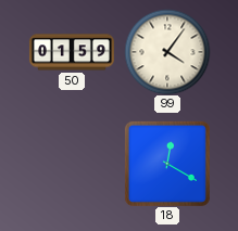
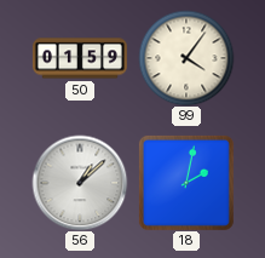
56: none -> 1:08
18: 12:20 -> 2:02
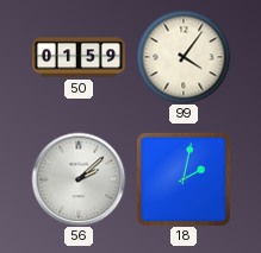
56: 1:08 -> 2:08
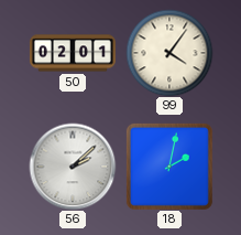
50: 01:59 -> 02:01
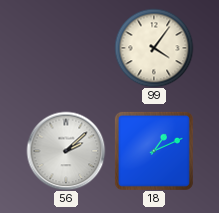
50: 02:01 -> none
18: 2:02 -> 1:11
